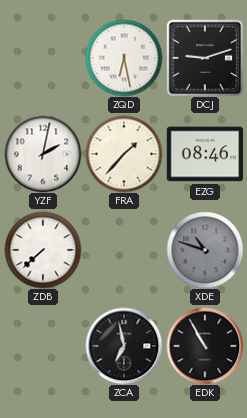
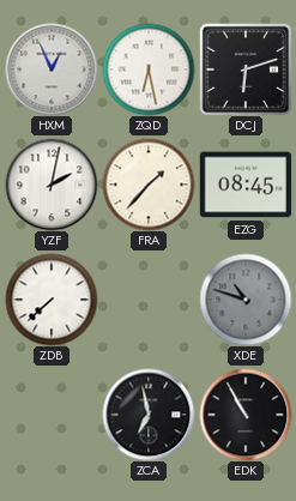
HXM: none -> 12:56
DCJ: 9:12 -> 6:12
EZG: 08:46 -> 08:45
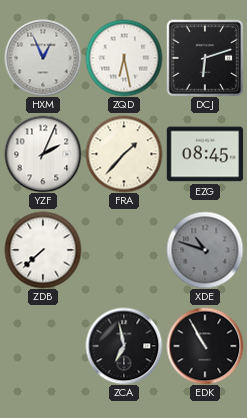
YZF: 2:02 -> 2:04
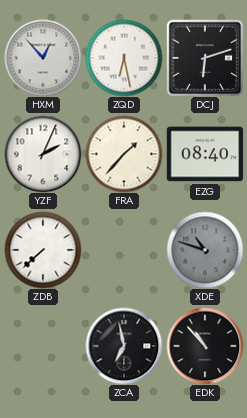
HXM: 12:56 -> 12:53
EZG: 08:45 -> 08:40
EDK: 10:55 -> 10:53
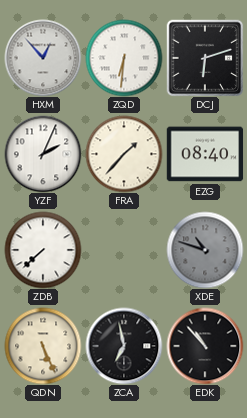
ZQD: 6:28 -> 6:31
QDN: none -> 5:26
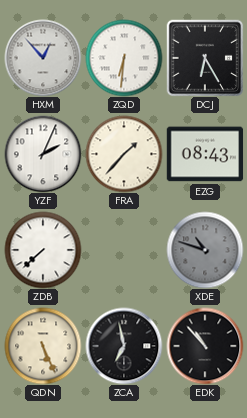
DCJ: 6:12 -> 6:25
EZG: 08:40 -> 08:43
